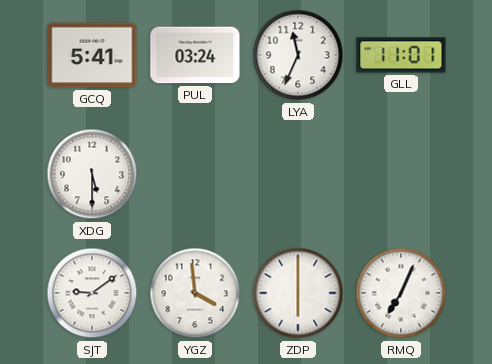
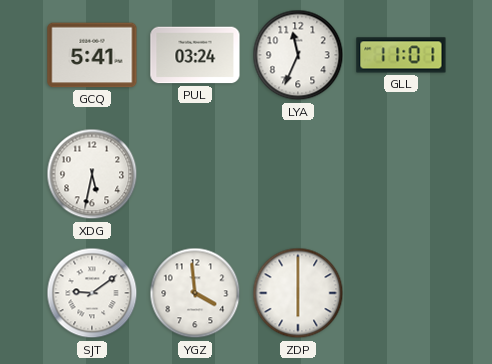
XDG: 5:30 -> 5:32
RMQ: 7:04 -> none
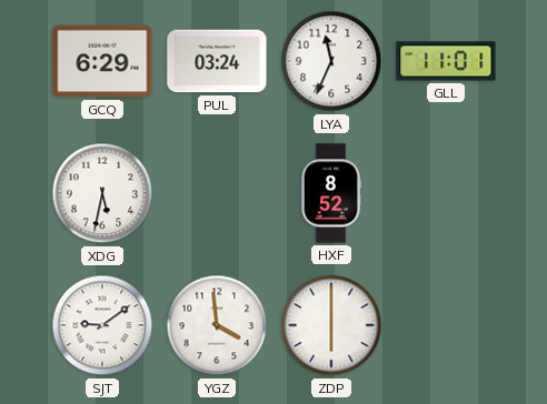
GCQ: 5:41 -> 6:29
HXF: none -> 8:52
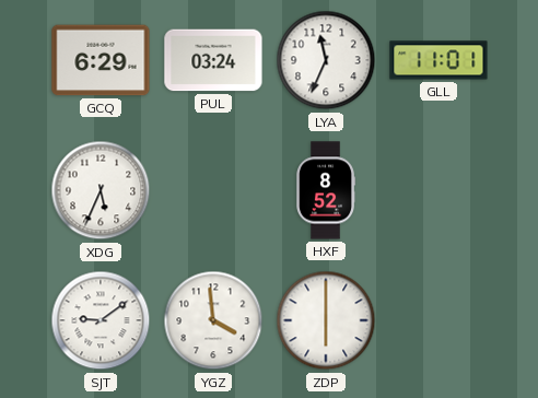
XDG: 5:32 -> 5:34
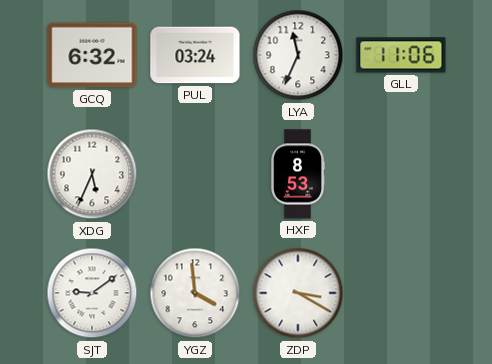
GCQ: 6:29 -> 6:32
GLL: 11:01 -> 11:06
HXF: 8:52 -> 8:53
ZDP: 6:00 -> 3:20
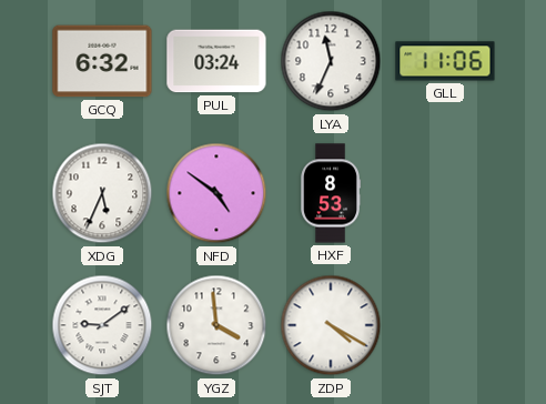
NFD: none -> 4:51
ZDP: 3:20 -> 4:20
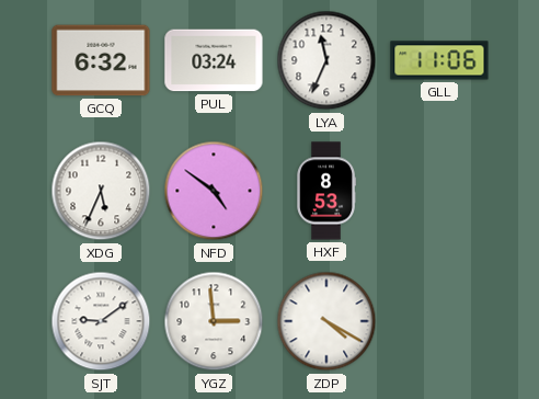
YGZ: 3:59 -> 2:59
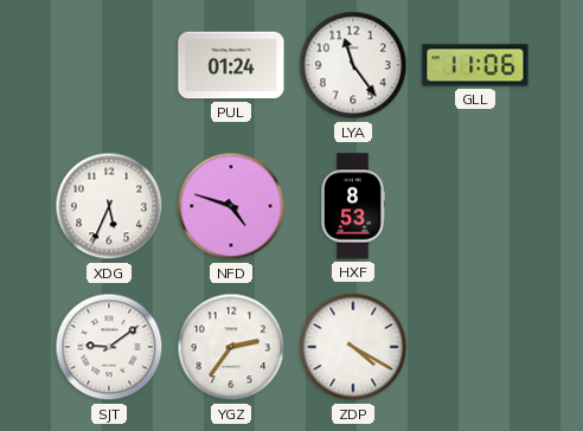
GCQ: 6:32 -> none
PUL: 03:24 -> 01:24
LYA: 11:34 -> 11:24
NFD: 4:51 -> 4:48
YGZ: 2:59 -> 2:36
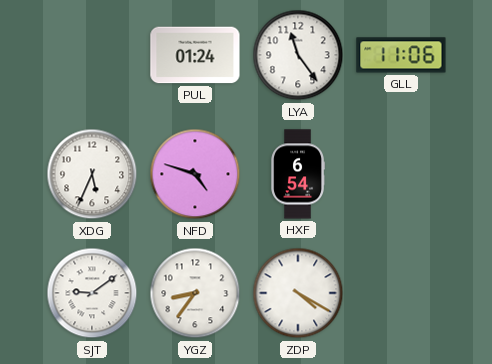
HXF: 8:53 -> 6:54
YGZ: 2:36 -> 8:36
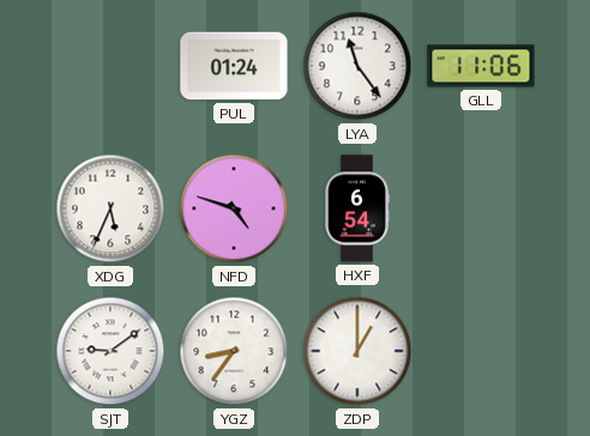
ZDP: 4:20 -> 1:00
